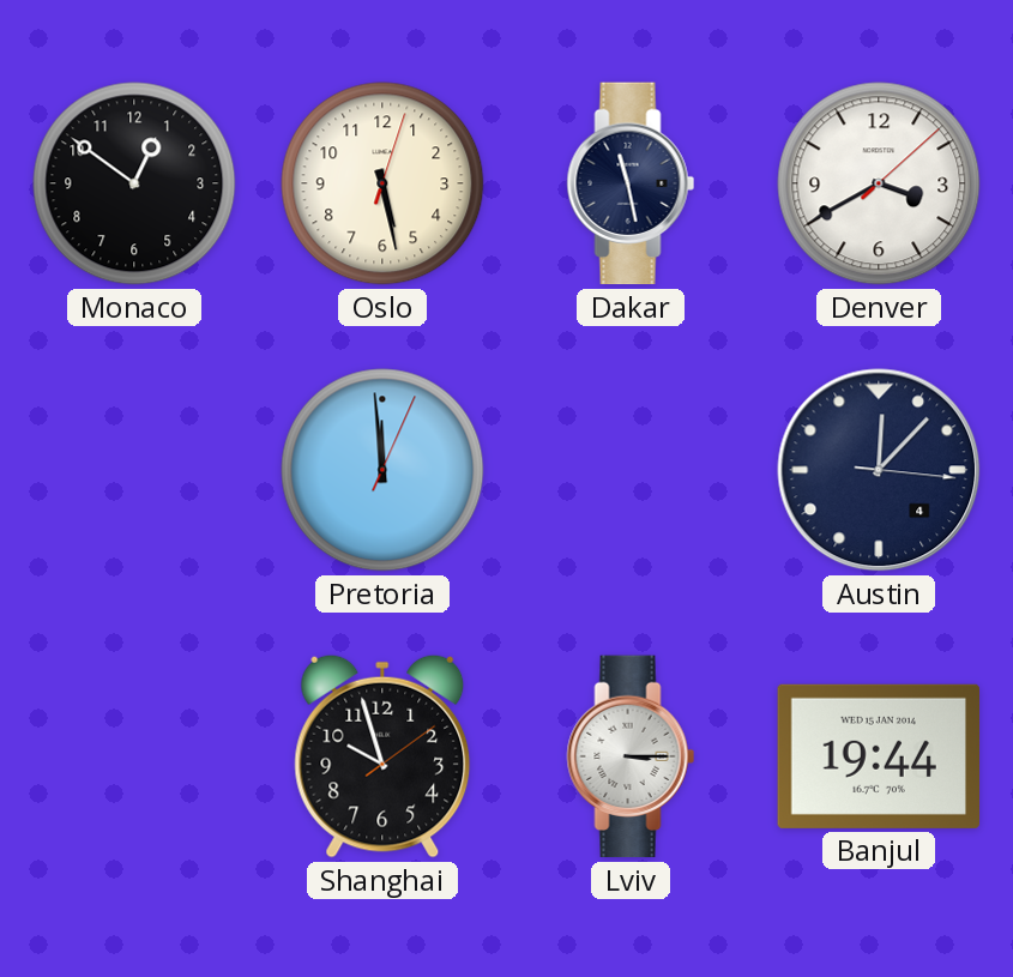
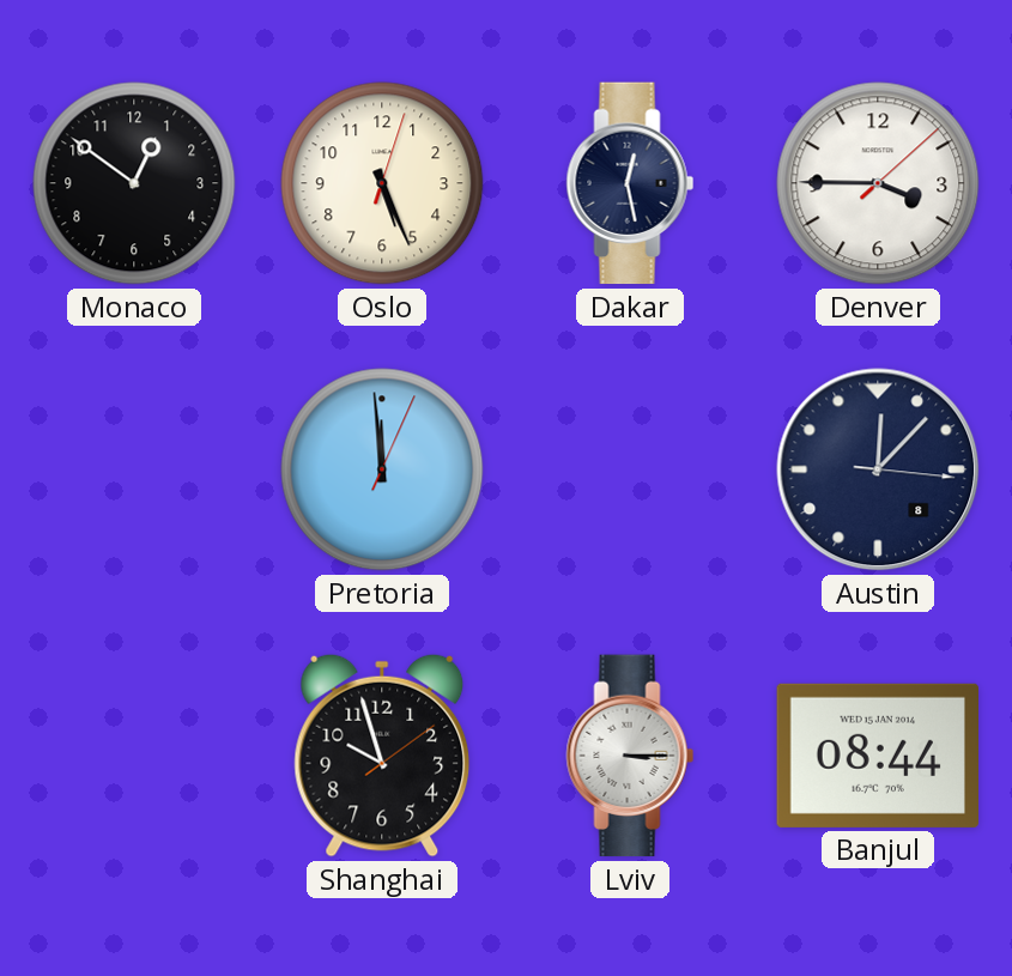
Oslo: 5:28 -> 5:26
Dakar: 11:28 -> 12:28
Denver: 3:40 -> 3:45
Austin date: 4 -> 8
Banjul: 19:44 -> 08:44
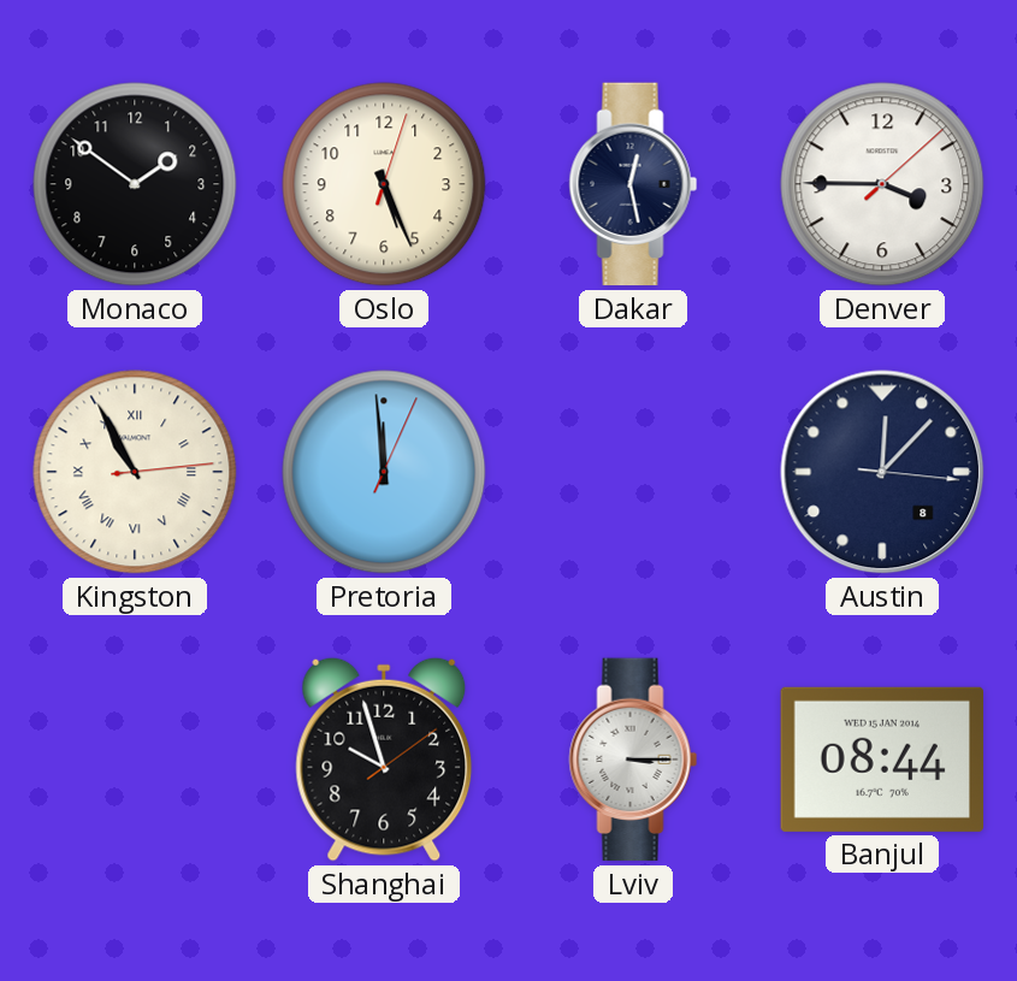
Monaco: 12:51 -> 1:51
Kingston: none -> 10:55
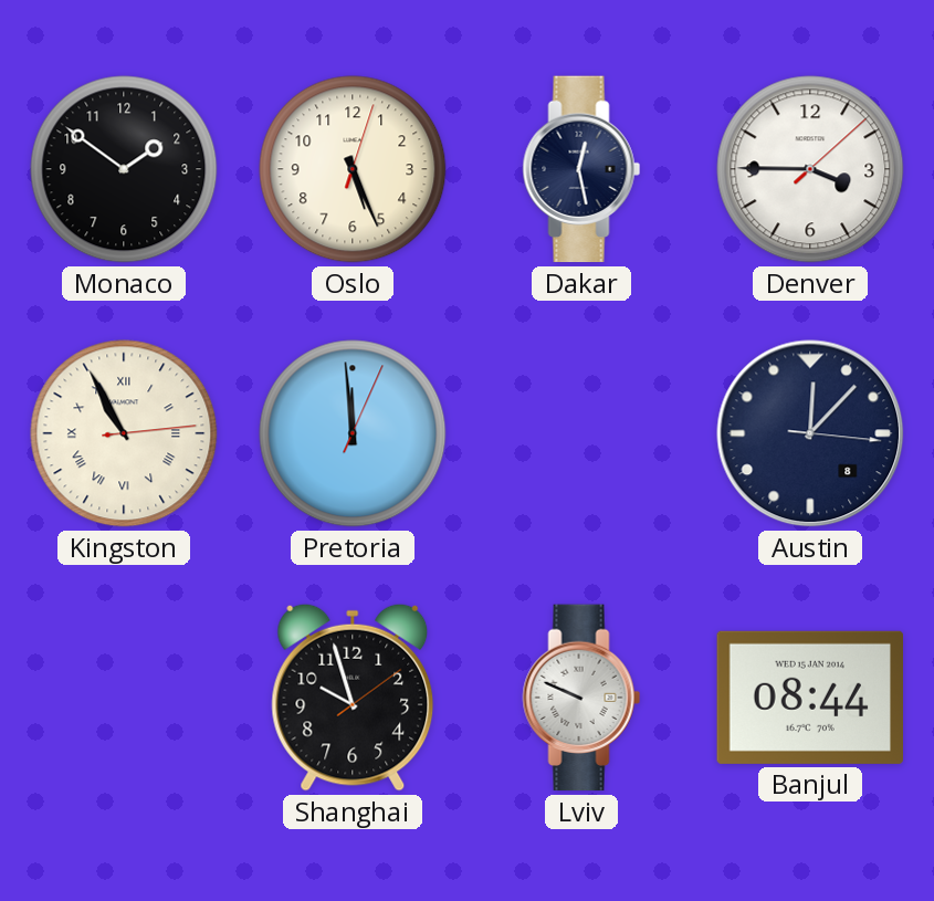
Lviv: 3:15 -> 9:49
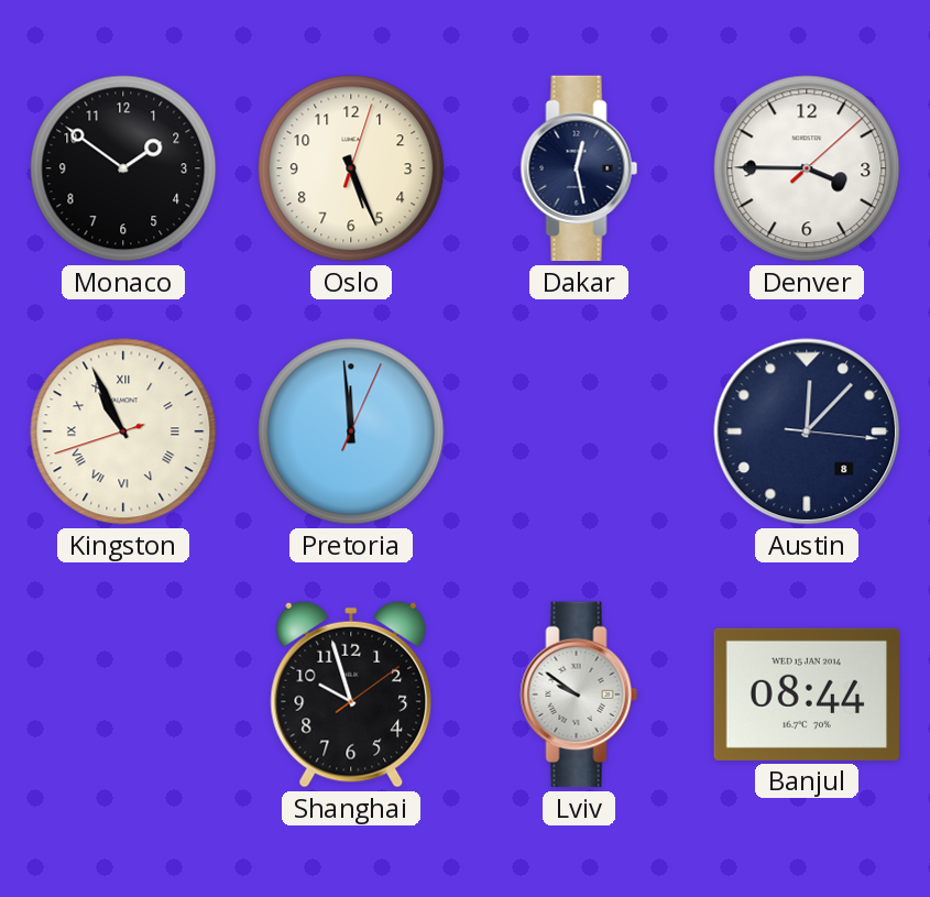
Kingston: 10:55:14 -> 10:55:42
Lviv: 9:49 -> 9:51
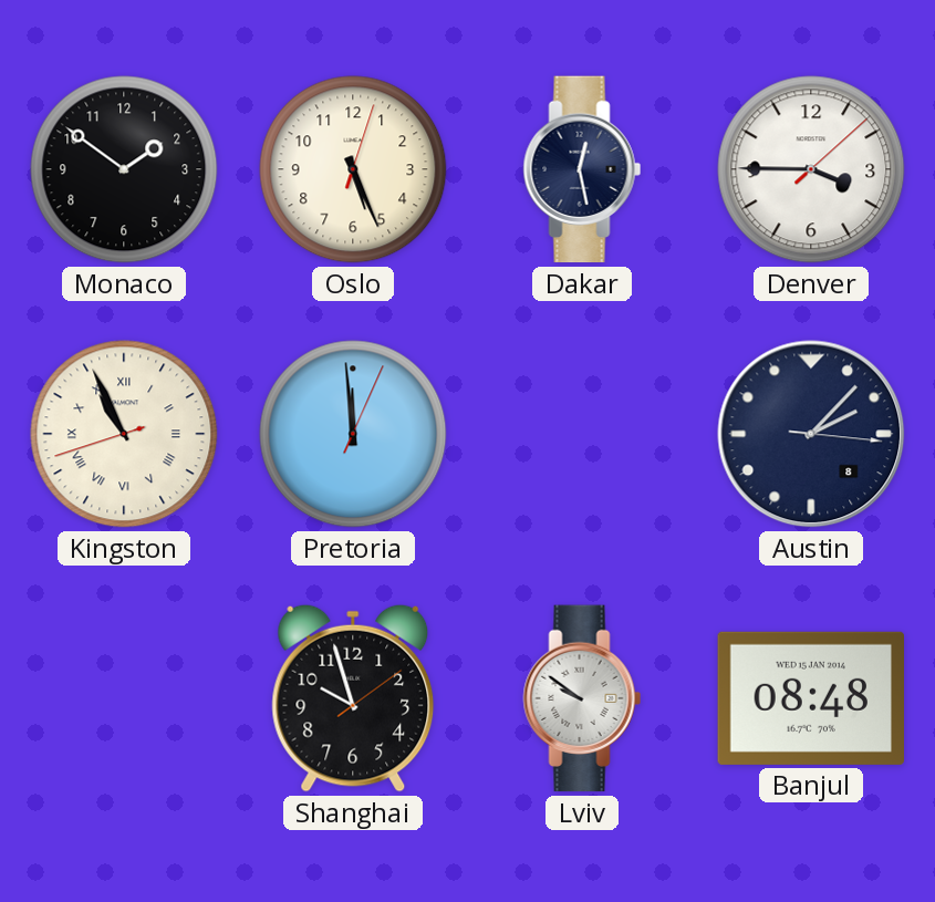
Austin: 12:07 -> 2:07
Banjul: 08:44 -> 08:48
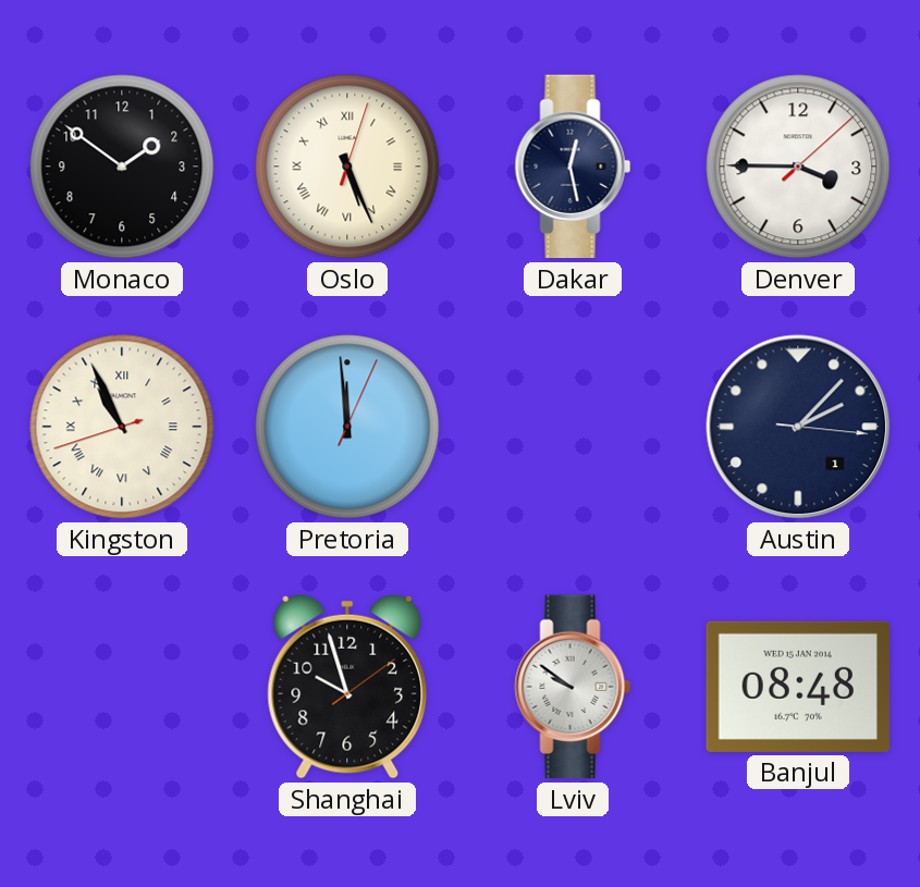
Oslo numerals: Arabic -> Roman
Austin date: 8 -> 1
